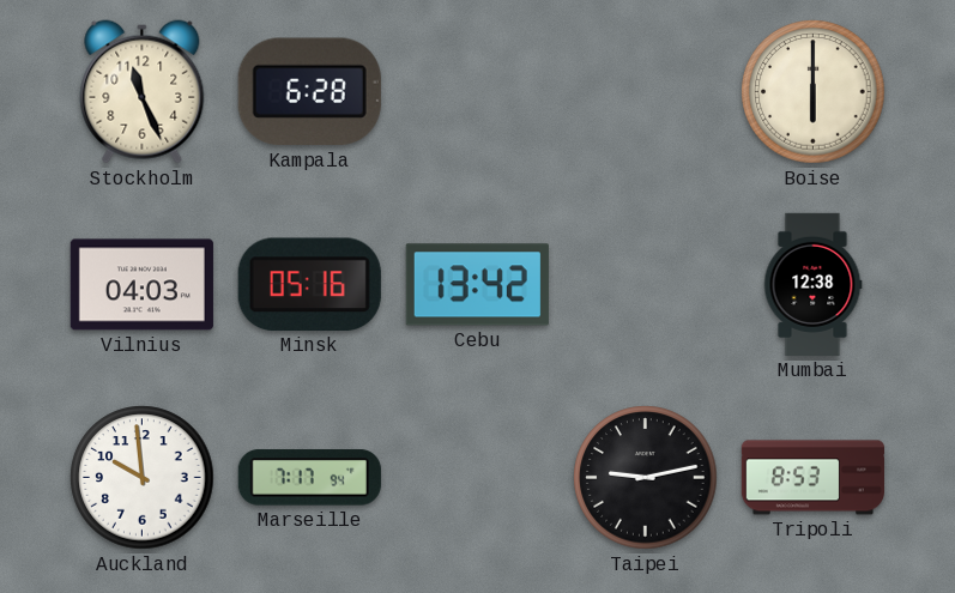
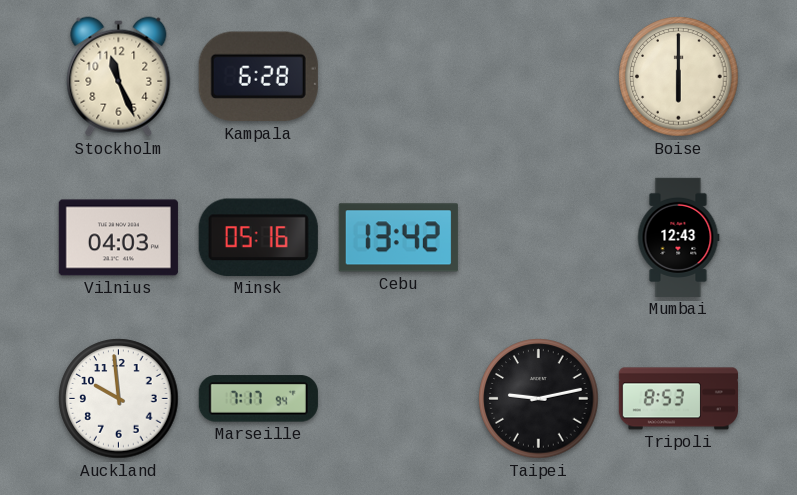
Mumbai: 12:38 -> 12:43
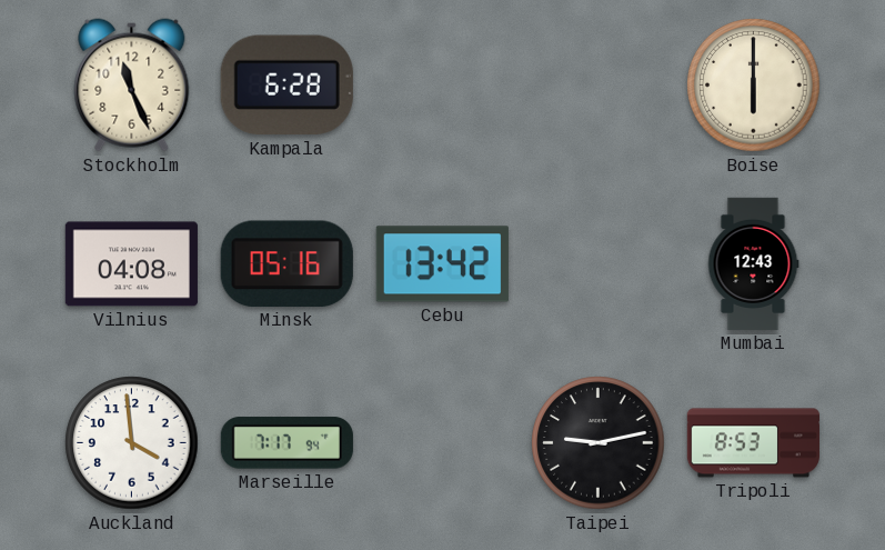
Vilnius: 04:03 -> 04:08
Auckland: 9:59 -> 3:59
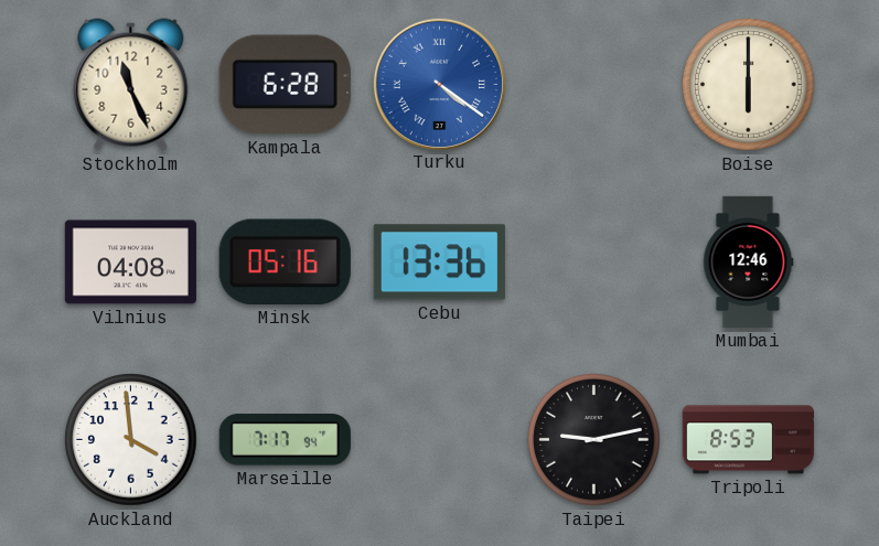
Turku: none -> 4:21
Cebu: 13:42 -> 13:36
Mumbai: 12:43 -> 12:46
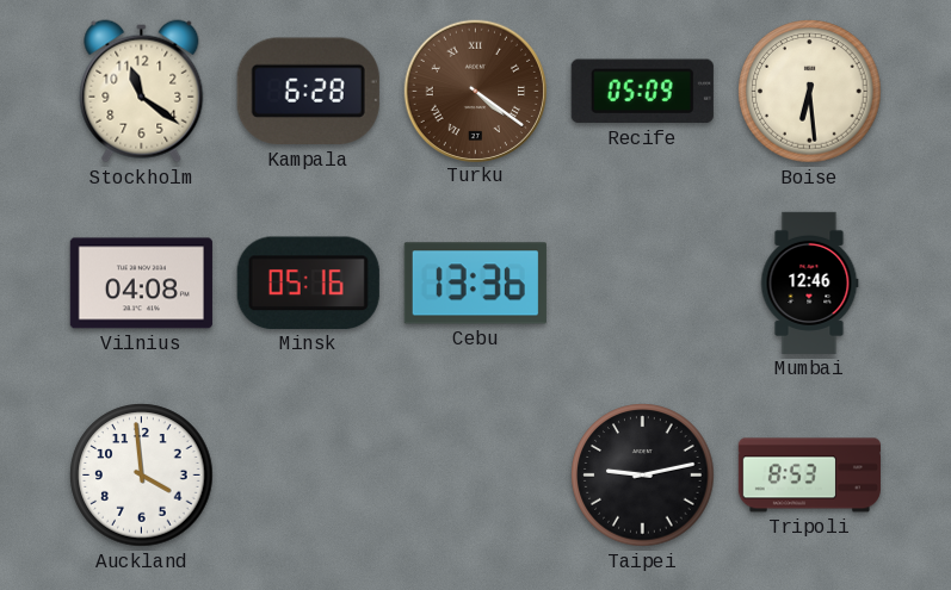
Stockholm: 11:26 -> 11:21
Turku dial: blue -> brown
Recife: none -> 05:09
Boise: 6:00 -> 6:29
Marseille: 7:17 -> none
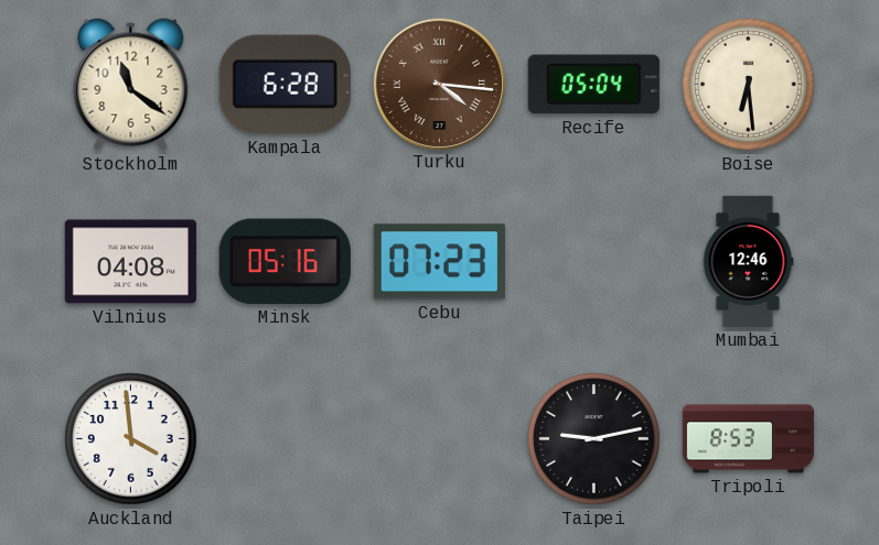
Turku: 4:21 -> 4:16
Recife: 05:09 -> 05:04
Cebu: 13:36 -> 07:23
